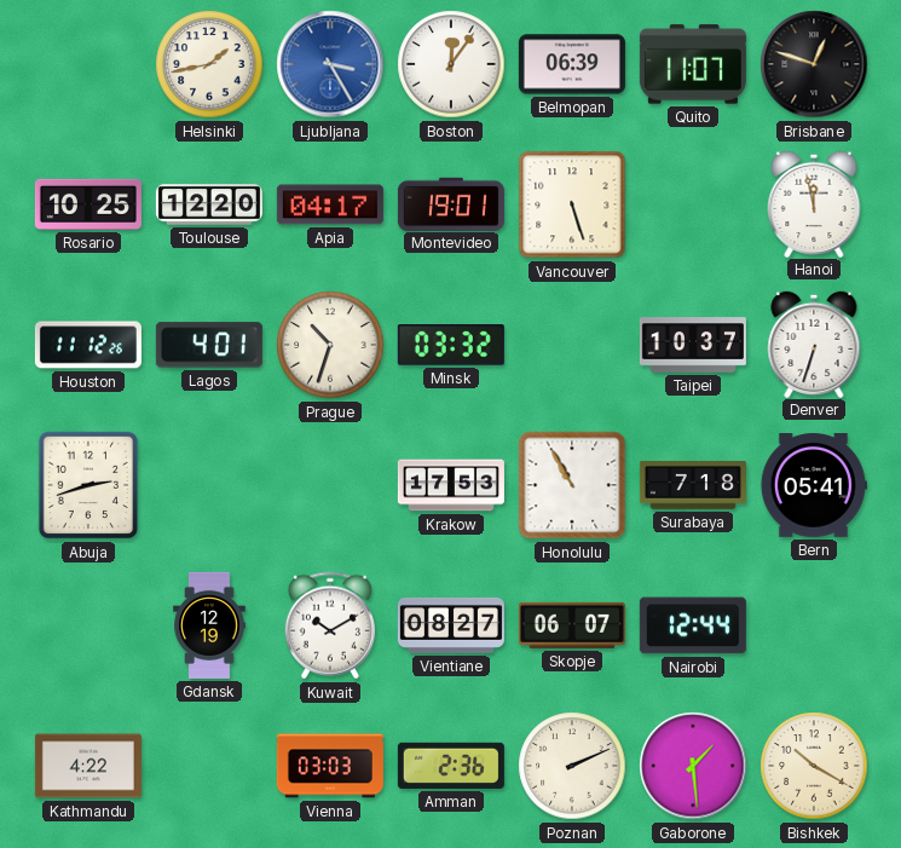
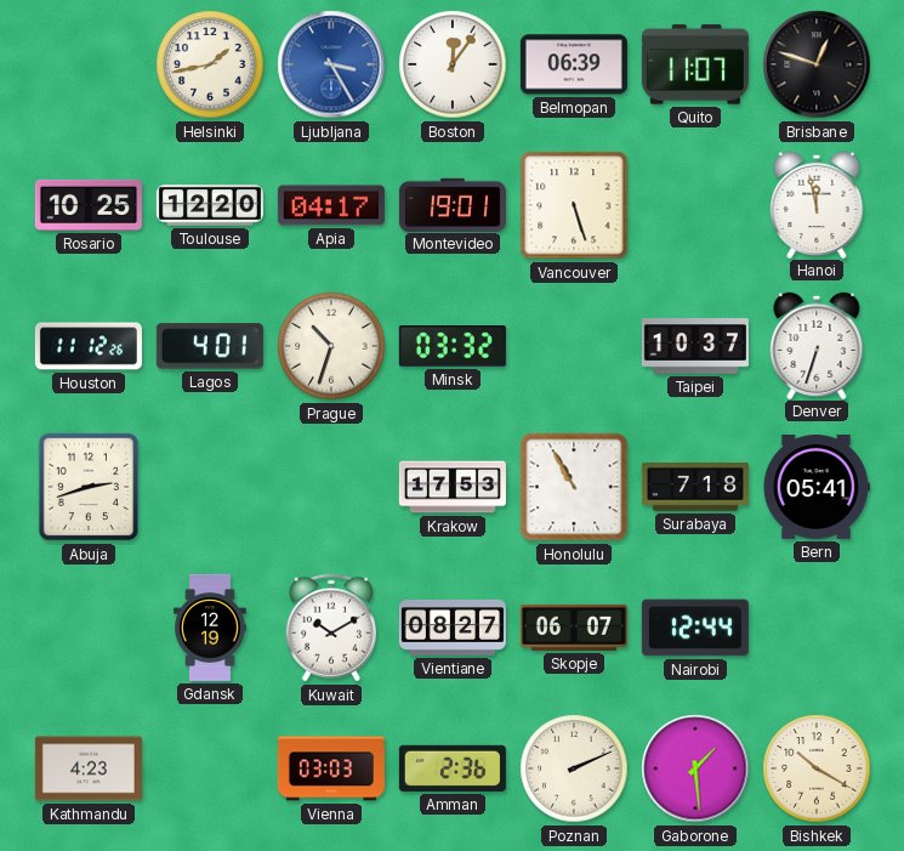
Kathmandu: 4:22 -> 4:23
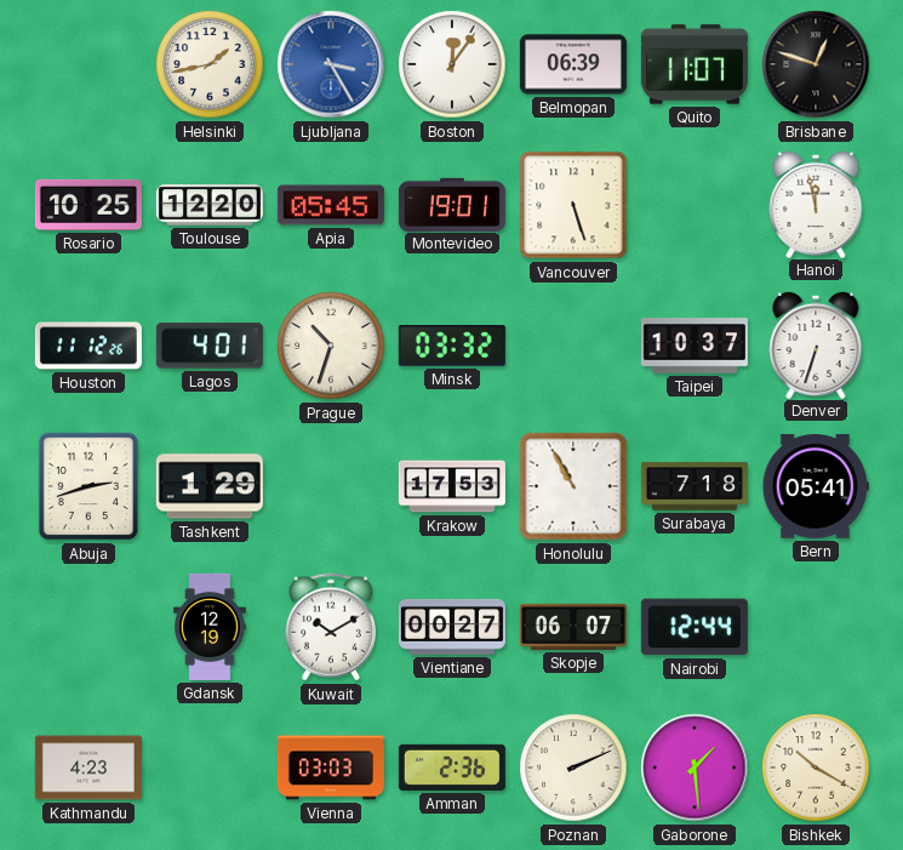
Apia: 04:17 -> 05:45
Tashkent: none -> 1:29
Vientiane: 08:27 -> 00:27
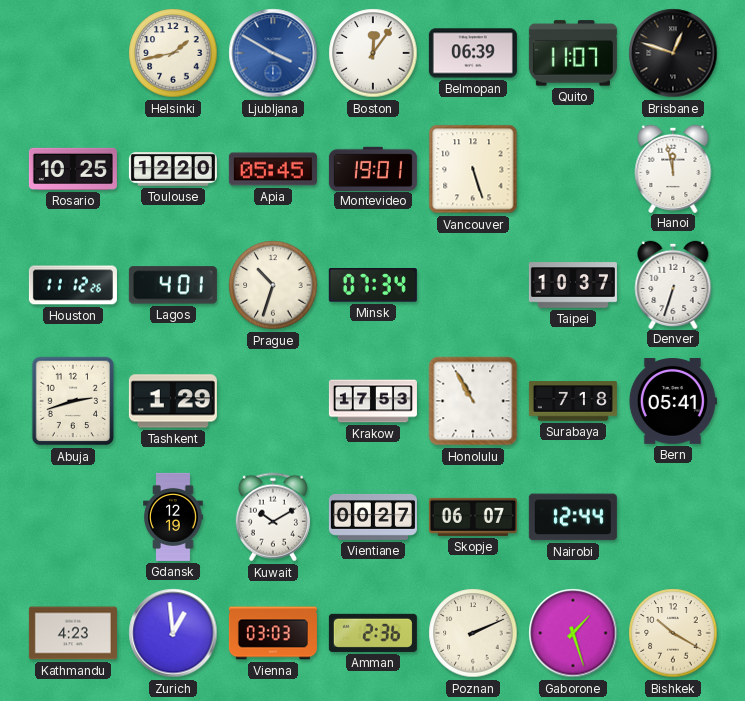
Ljubljana: 3:25 -> 3:50
Minsk: 03:32 -> 07:34
Zurich: none -> 12:59
Gaborone: 1:29 -> 1:27
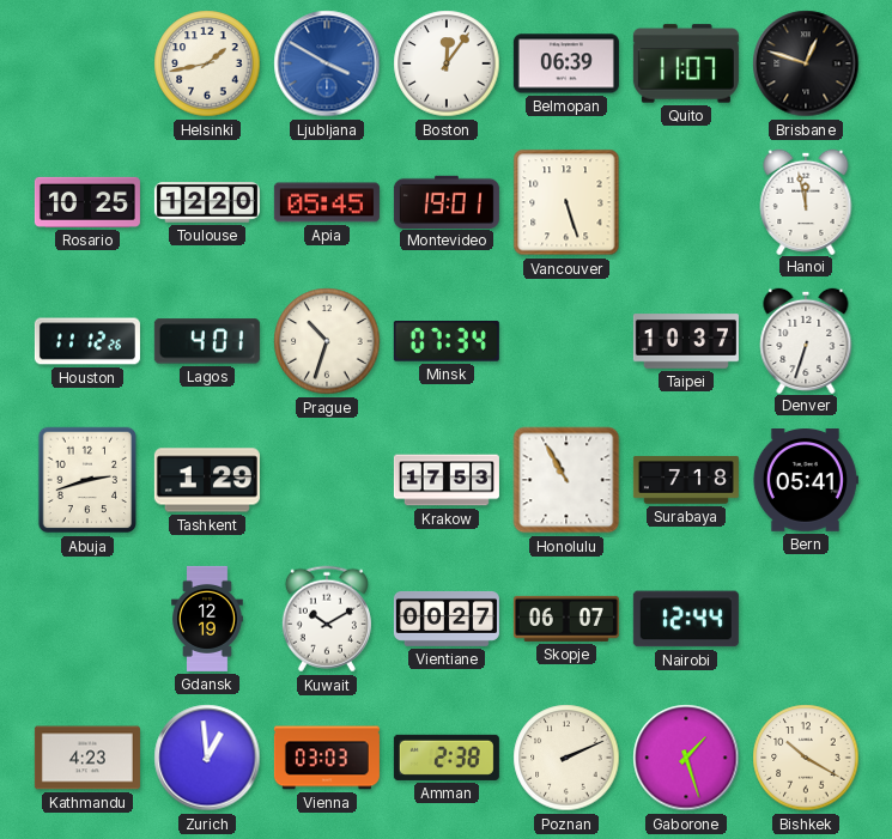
Amman: 2:36 -> 2:38
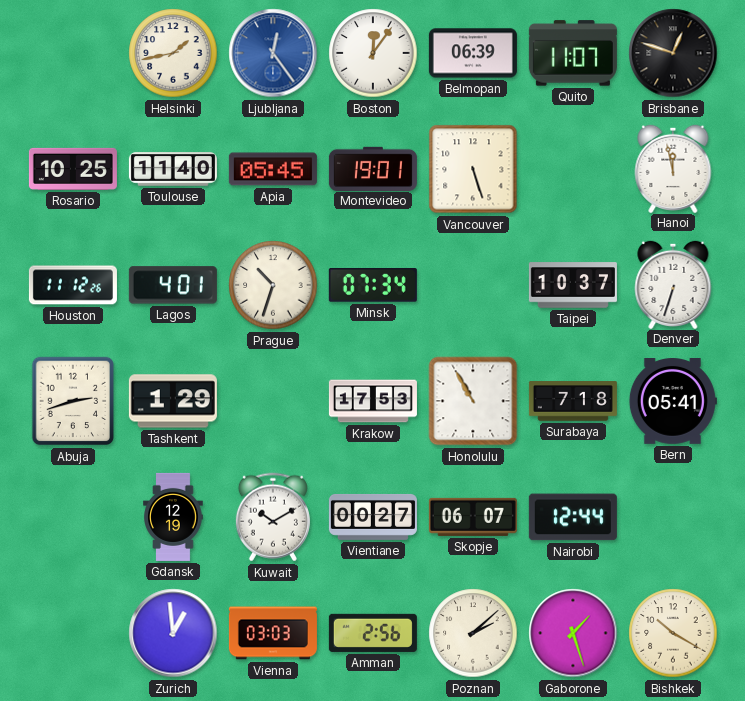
Ljubljana: 3:50 -> 12:24
Toulouse: 12:20 -> 11:40
Kathmandu: 4:23 -> none
Amman: 2:38 -> 2:56
Poznan: 2:11 -> 2:08
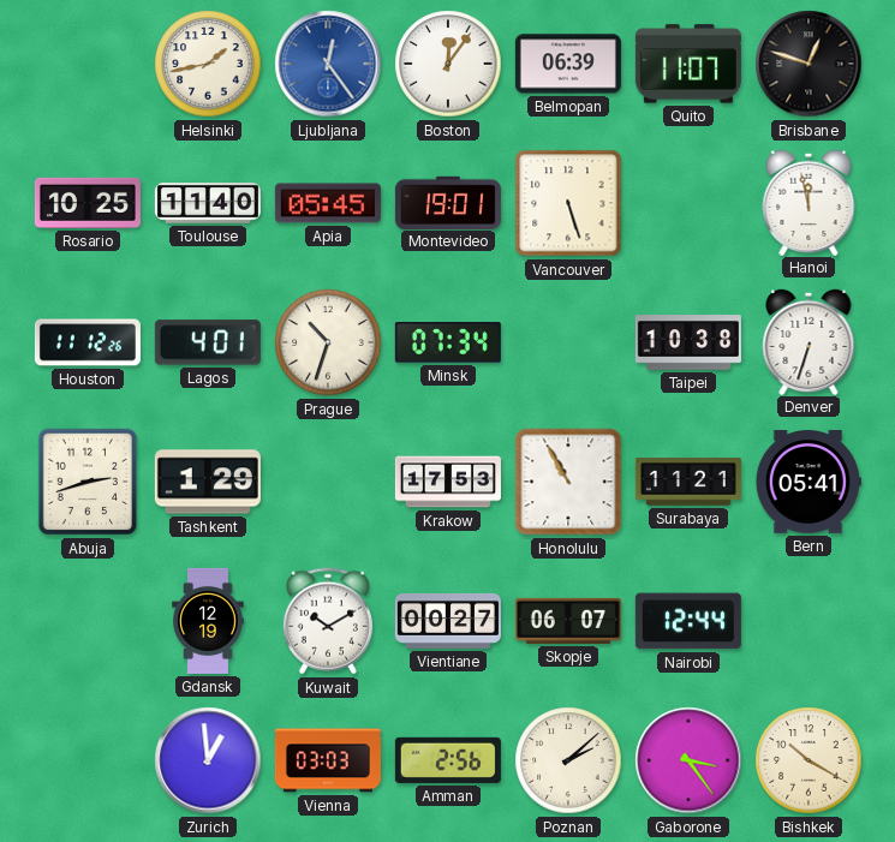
Taipei: 10:37 -> 10:38
Surabaya: 7:18 -> 11:21
Gaborone: 1:27 -> 3:24
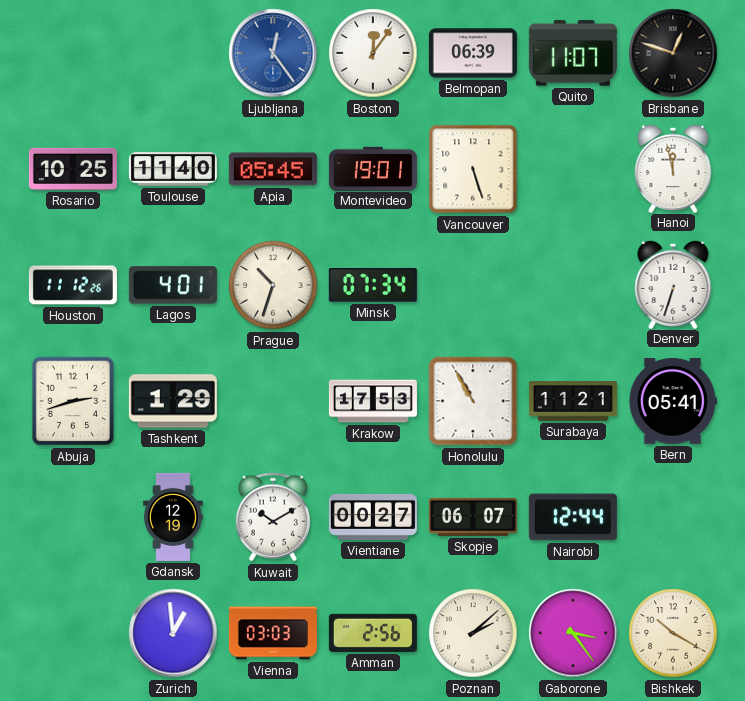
Helsinki: 1:43 -> none
Taipei: 10:38 -> none
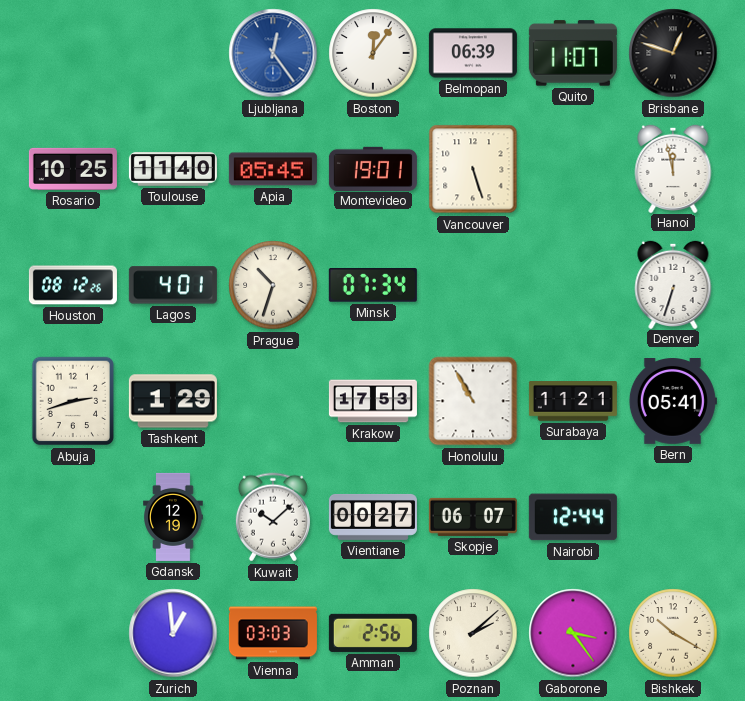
Houston: 11:12 -> 08:12
Kuwait: 10:10 -> 10:08
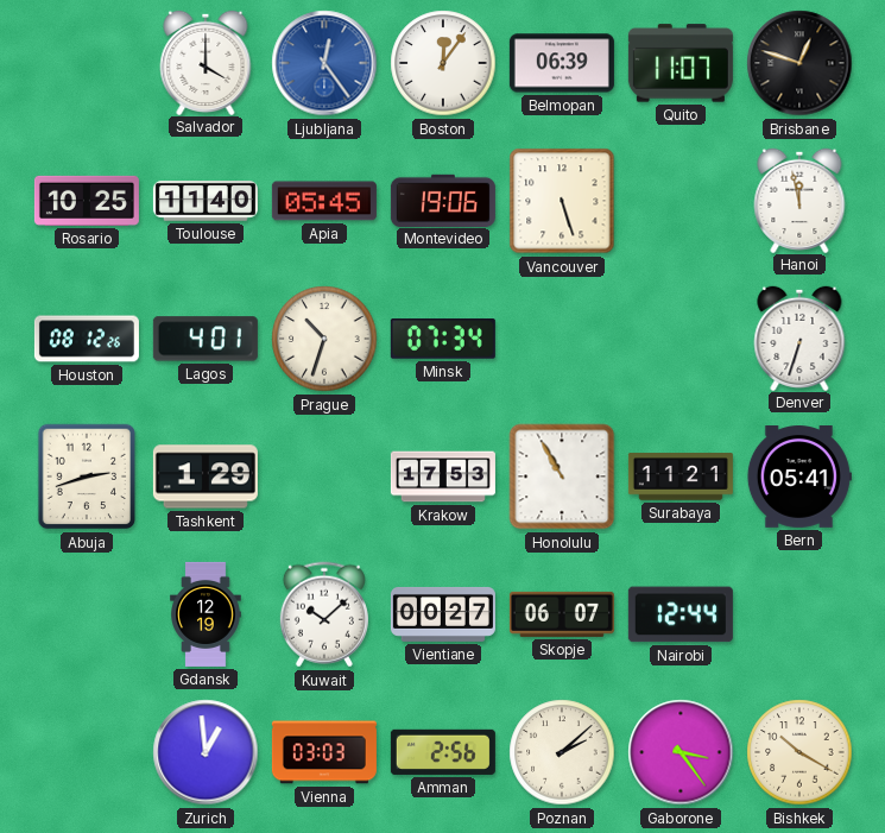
Salvador: none -> 4:00
Montevideo: 19:01 -> 19:06
